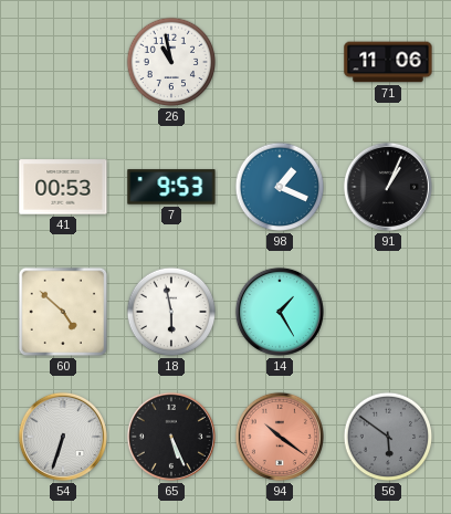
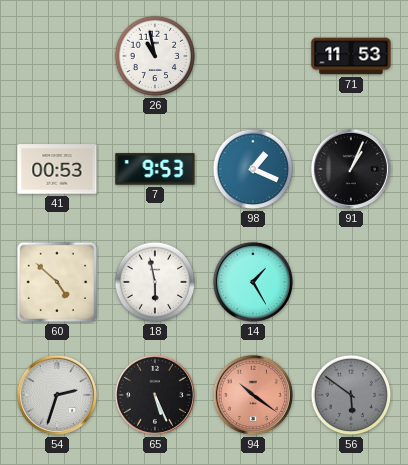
71: 11:06 -> 11:53
54: 6:33 -> 2:33
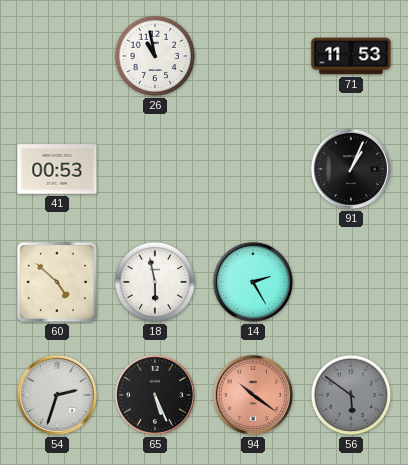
7: 9:53 -> none
98: 1:19 -> none
14: 1:25 -> 2:25
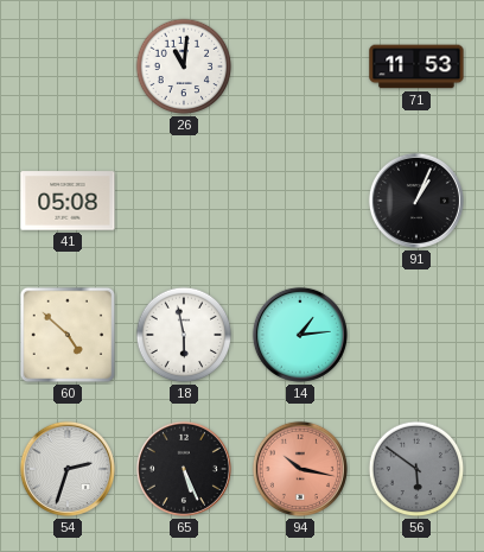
26: 10:58 -> 11:01
41: 00:53 -> 05:08
14: 2:25 -> 1:14
94: 10:21 -> 10:17
